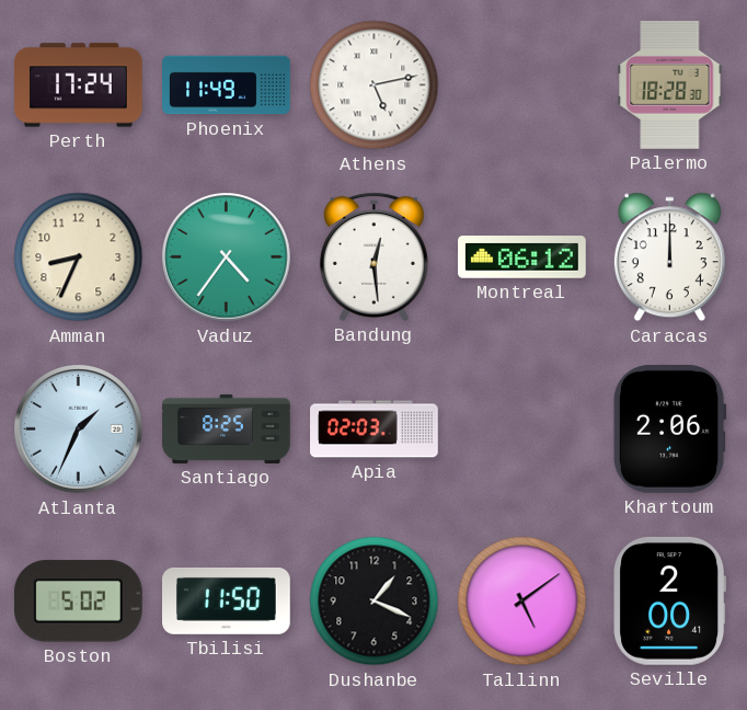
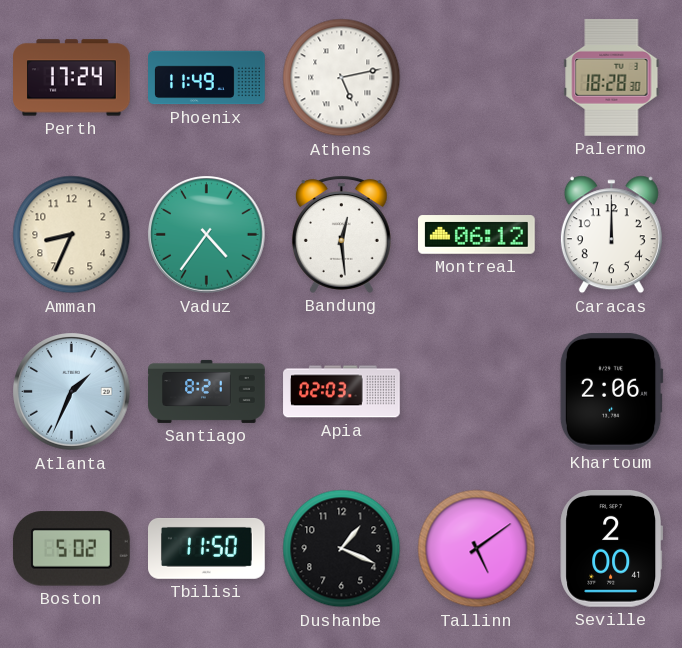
Santiago: 8:25 -> 8:21
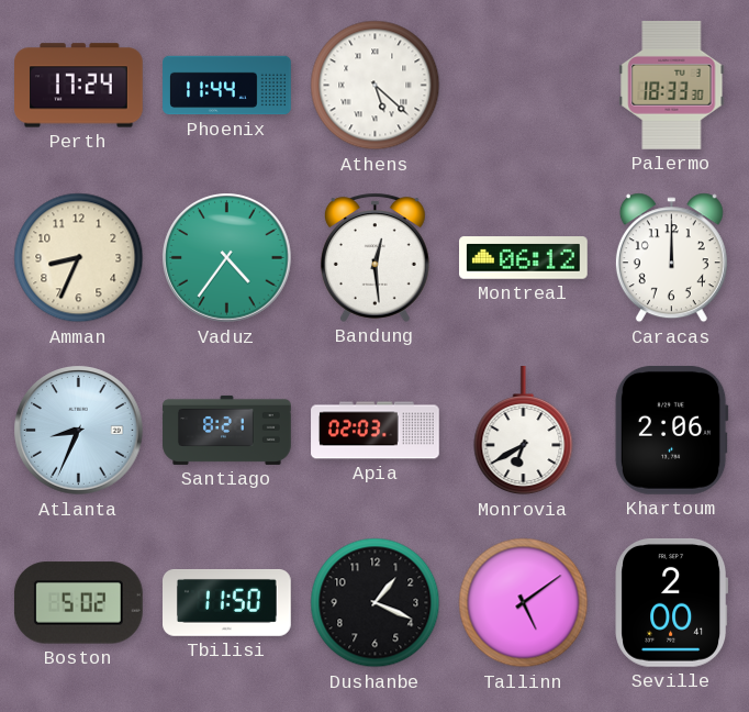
Phoenix: 11:49 -> 11:44
Athens: 5:13 -> 5:22
Palermo: 18:28 -> 18:33
Atlanta: 1:34 -> 8:34
Monrovia: none -> 6:40
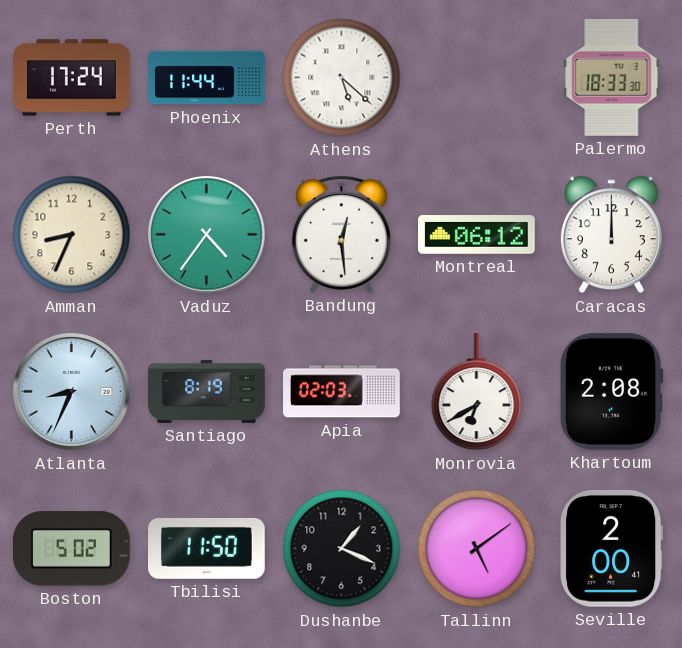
Santiago: 8:21 -> 8:19
Khartoum: 2:06 -> 2:08
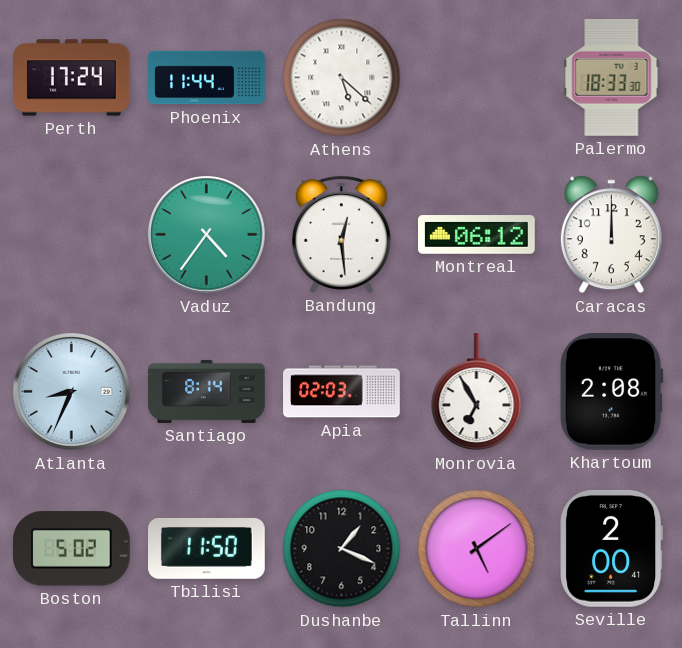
Amman: 8:34 -> none
Santiago: 8:19 -> 8:14
Monrovia: 6:40 -> 6:55
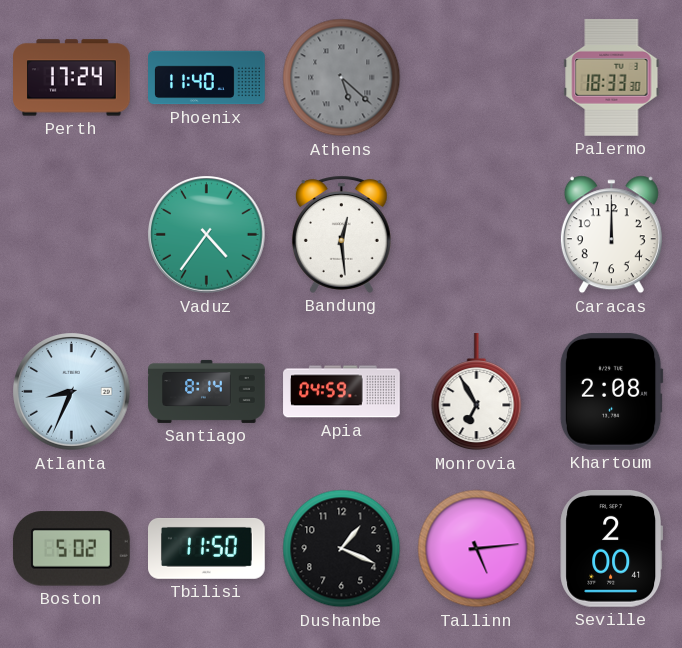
Phoenix: 11:44 -> 11:40
Athens dial: white -> grey
Montreal: 06:12 -> none
Apia: 02:03 -> 04:59
Tallinn: 5:09 -> 5:14
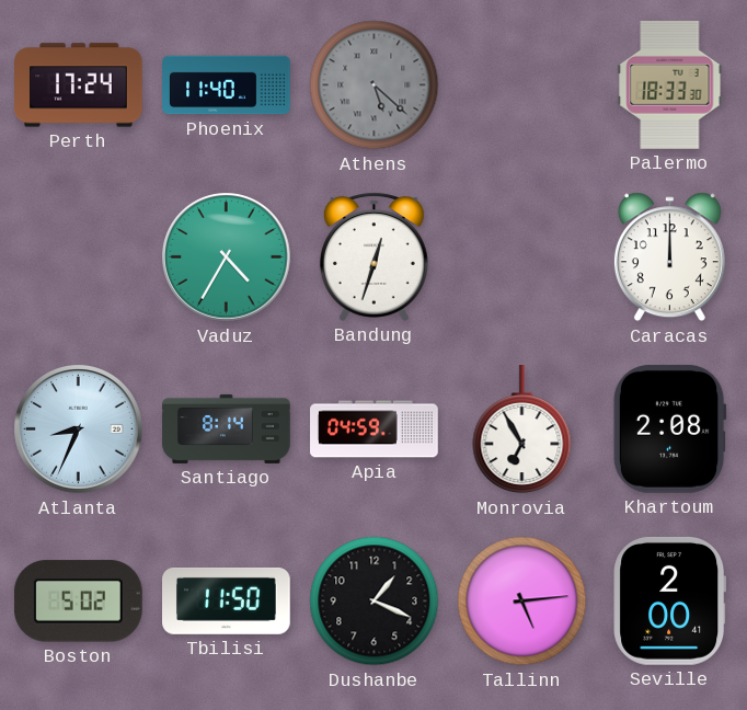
Vaduz: 4:36 -> 4:35
Bandung: 12:29 -> 12:33
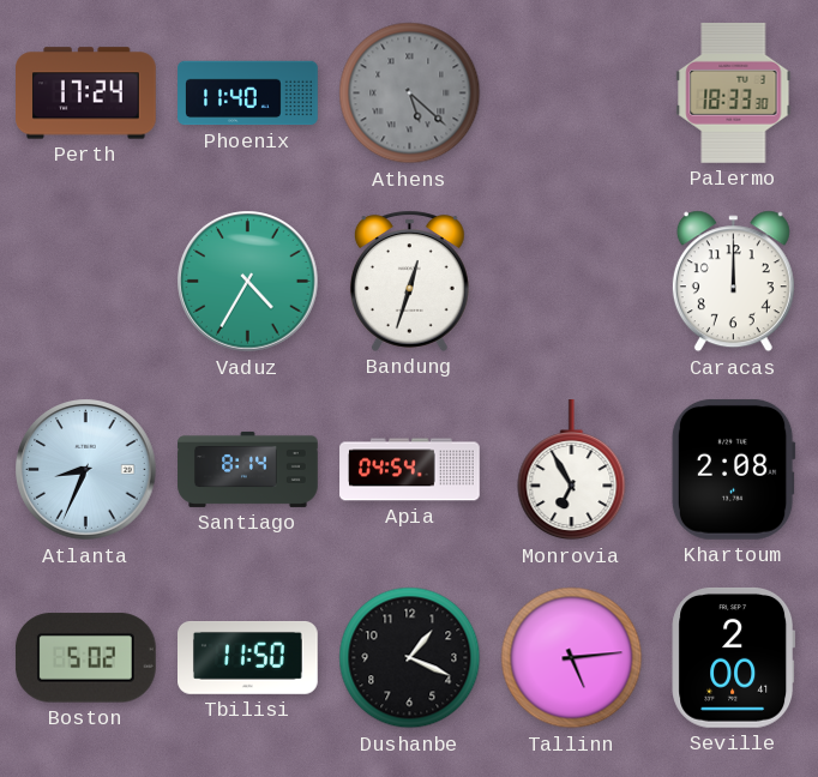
Apia: 04:59 -> 04:54
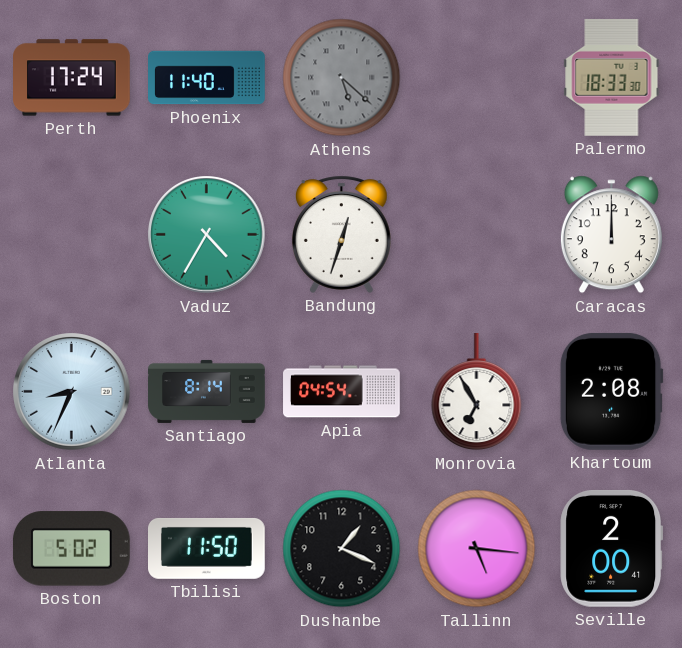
Tallinn: 5:14 -> 5:16
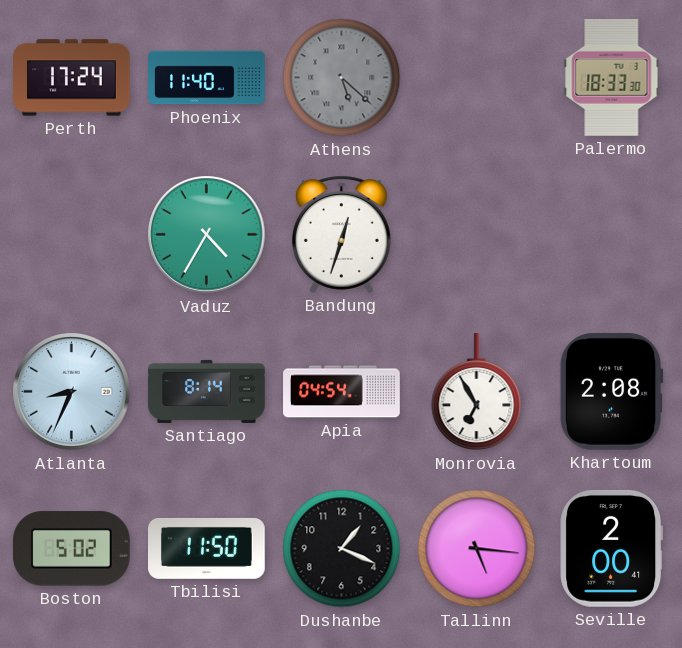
Caracas: 12:00 -> none
